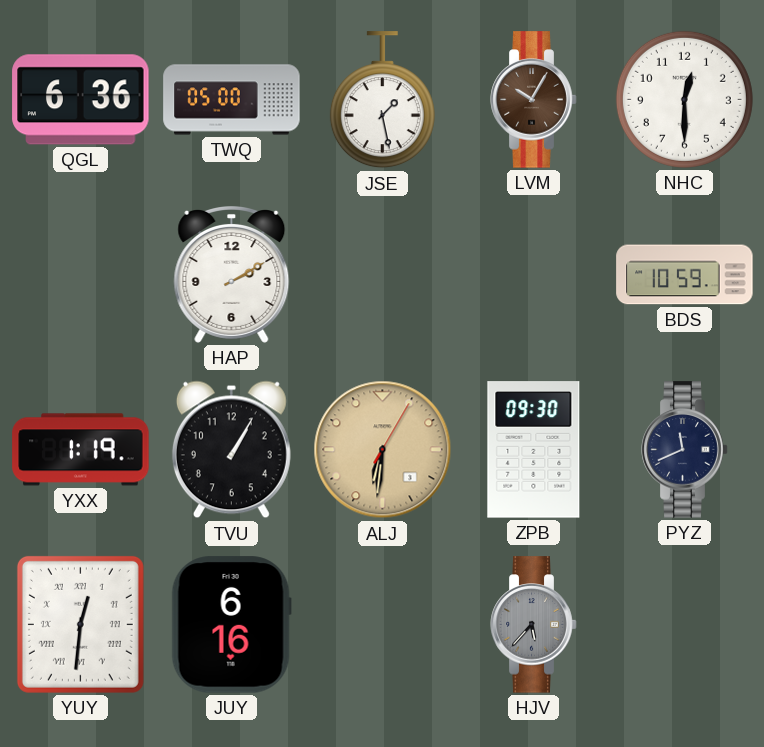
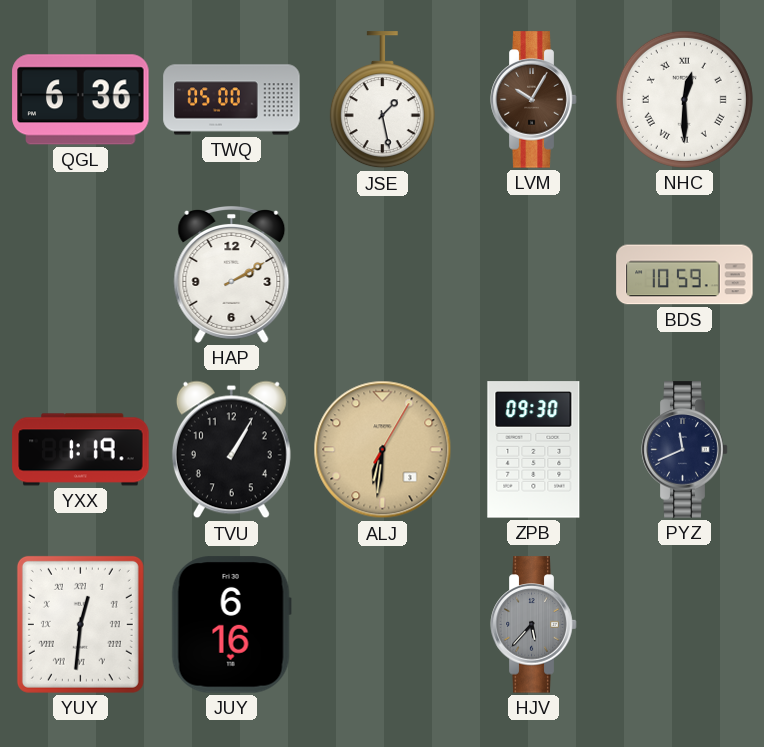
NHC numerals: Arabic -> Roman
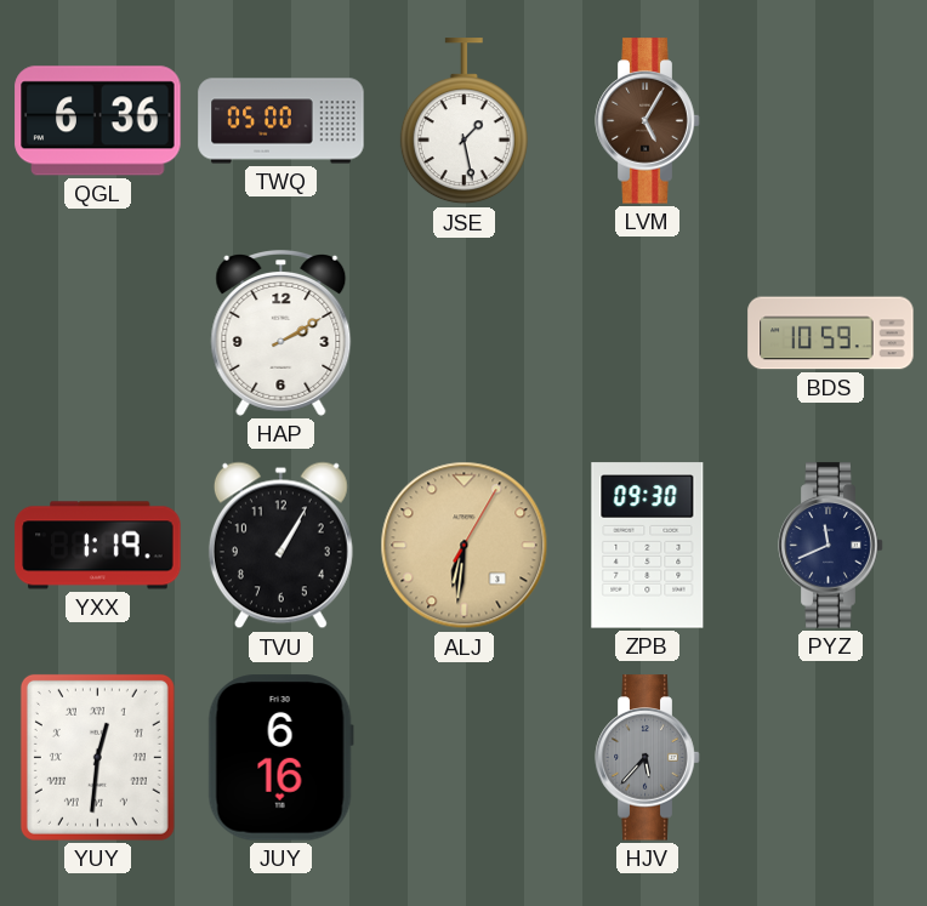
LVM: 10:05 -> 5:05
NHC: 12:30 -> none
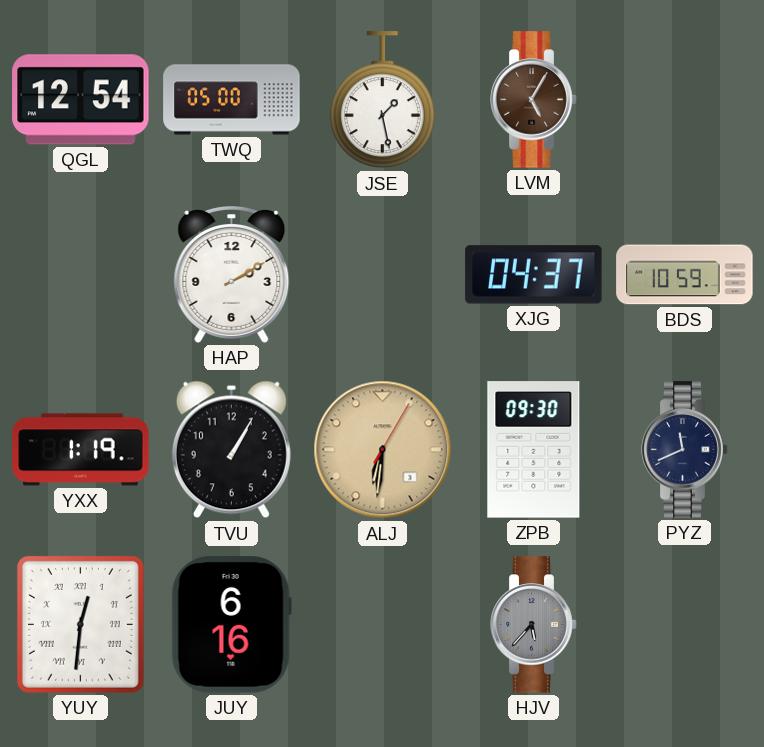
QGL: 6:36 -> 12:54
XJG: none -> 04:37
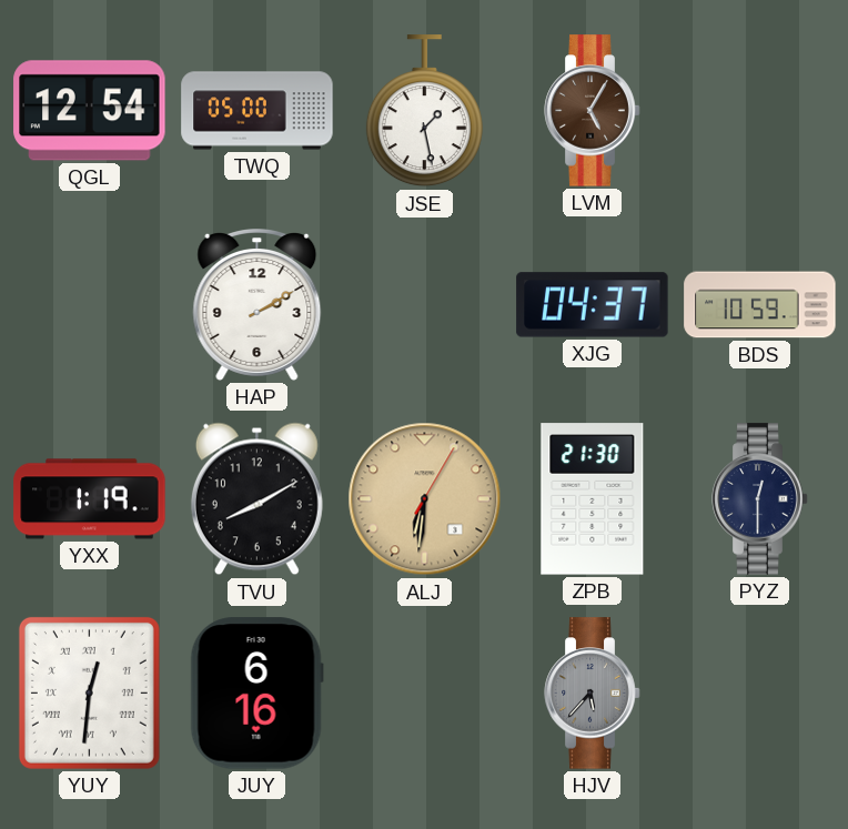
TVU: 1:05 -> 8:10
ZPB: 09:30 -> 21:30
PYZ: 11:41 -> 12:30
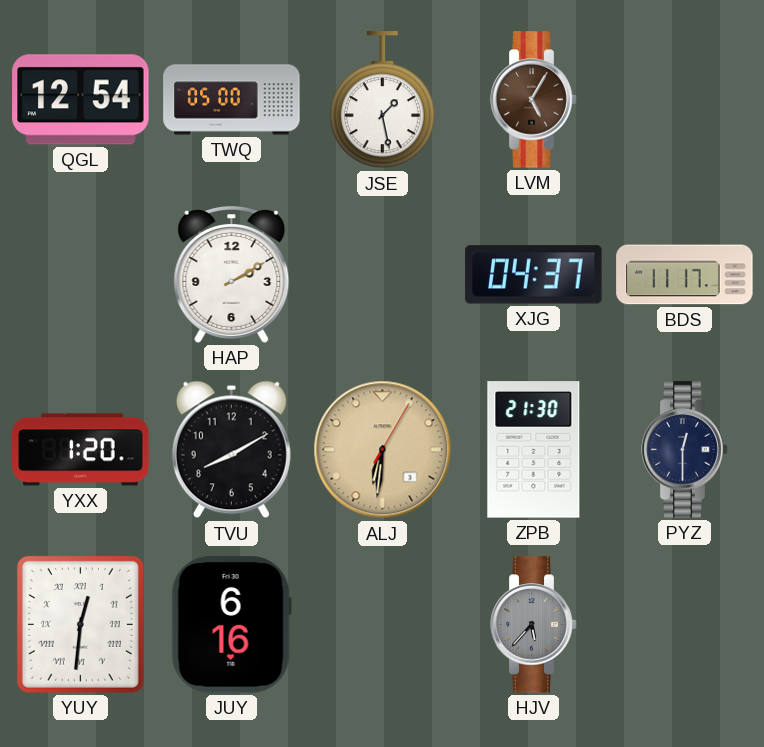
BDS: 10:59 -> 11:17
YXX: 1:19 -> 1:20
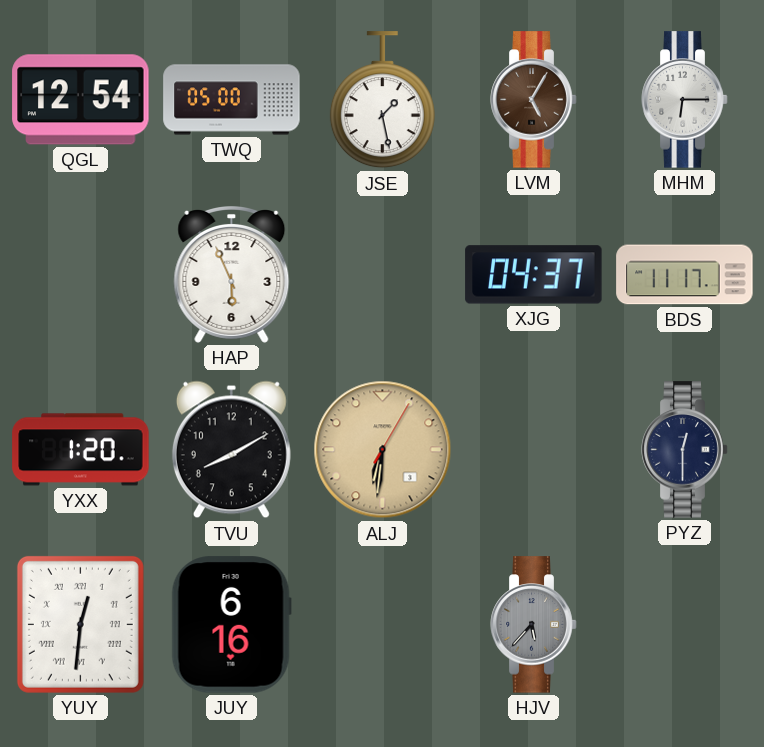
MHM: none -> 6:15
HAP: 2:10 -> 5:56
ZPB: 21:30 -> none
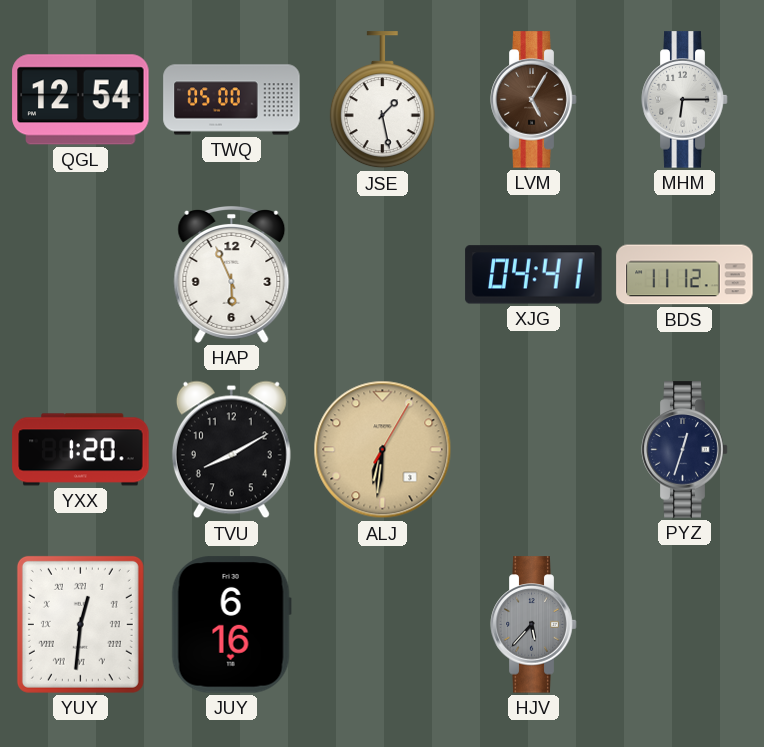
XJG: 04:37 -> 04:41
BDS: 11:17 -> 11:12
PYZ: 12:30 -> 12:33
